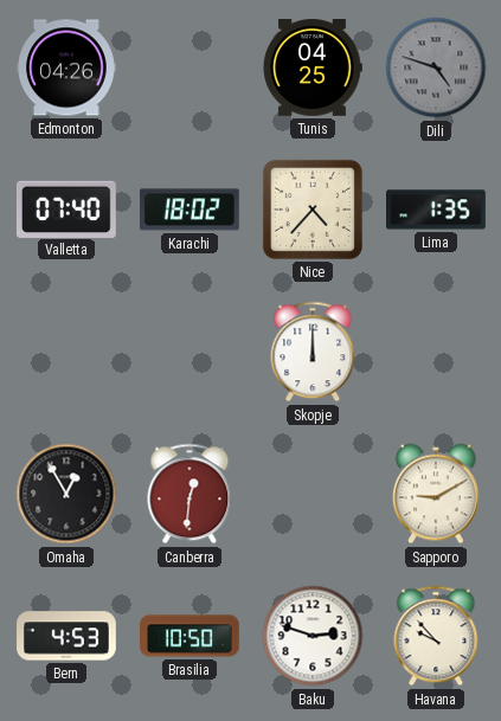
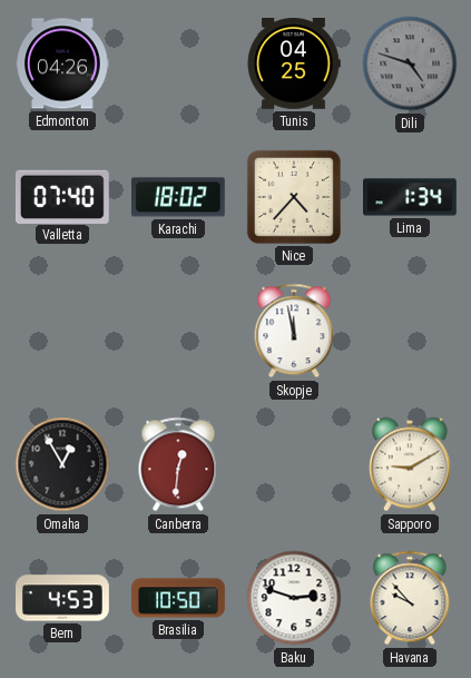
Lima: 1:35 -> 1:34
Skopje: 12:00 -> 11:58
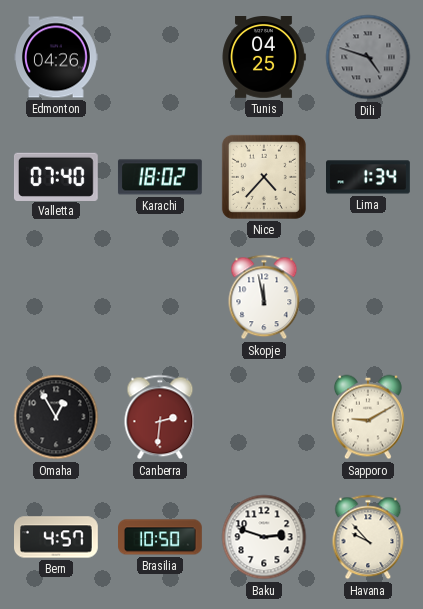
Canberra: 12:31 -> 2:31
Bern: 4:53 -> 4:57
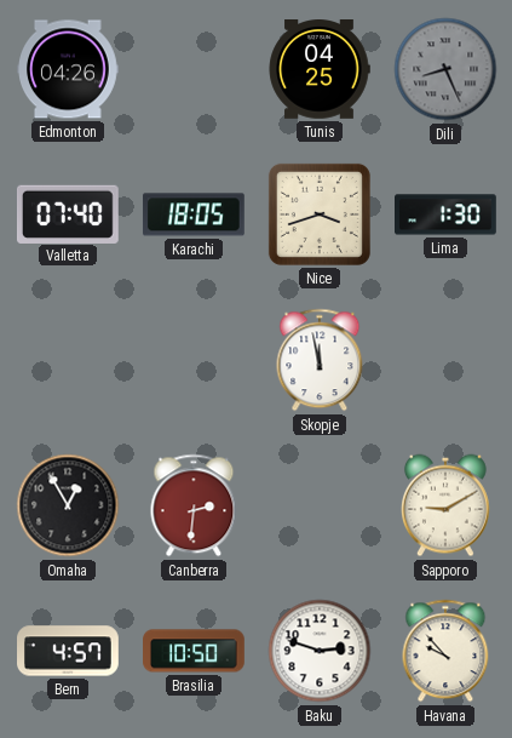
Dili: 4:48 -> 8:26
Karachi: 18:02 -> 18:05
Nice: 4:37 -> 3:42
Lima: 1:34 -> 1:30
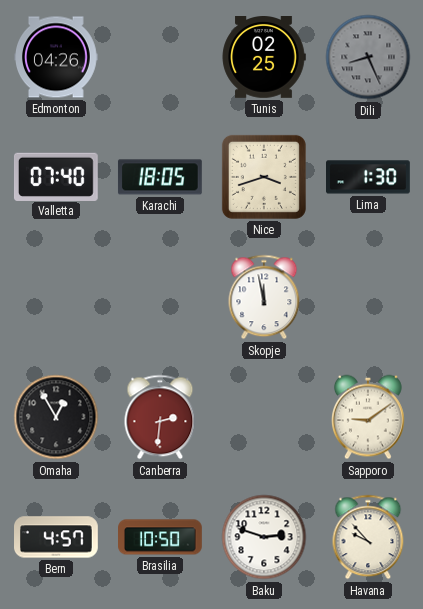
Tunis: 04:25 -> 02:25
Sapporo: 9:10 -> 9:09
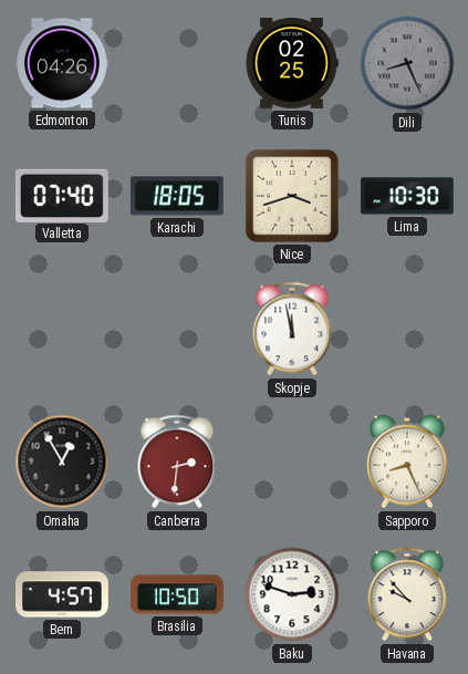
Lima: 1:30 -> 10:30
Sapporo: 9:09 -> 8:26
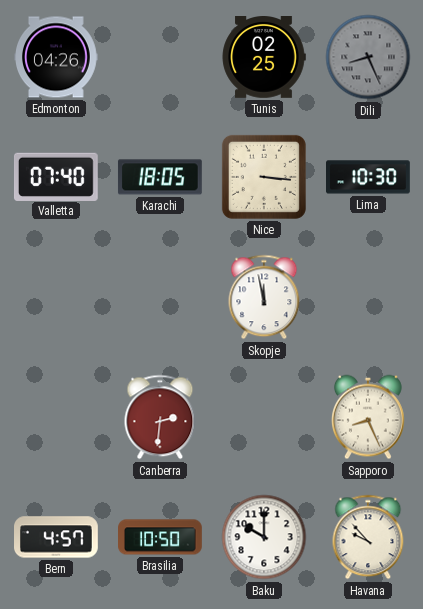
Nice: 3:42 -> 3:16
Omaha: 12:55 -> none
Baku: 2:48 -> 10:00
